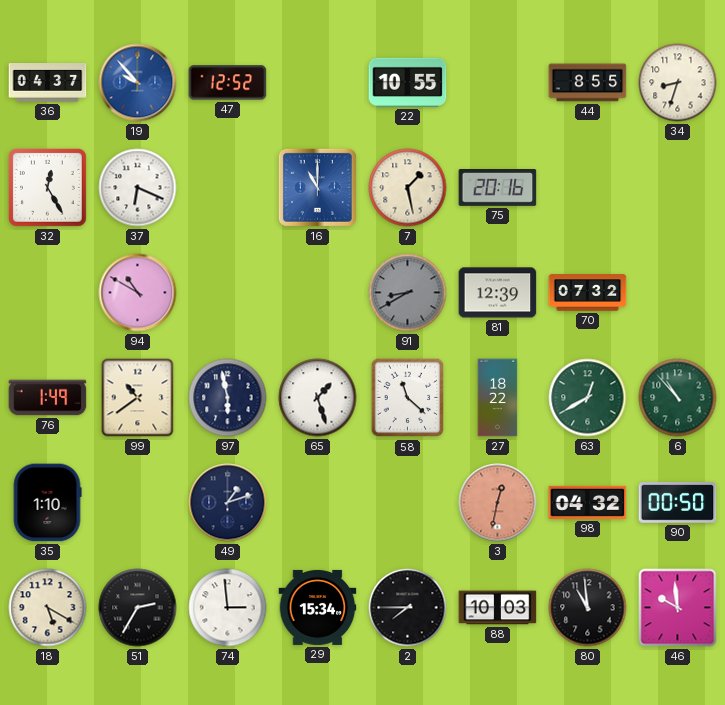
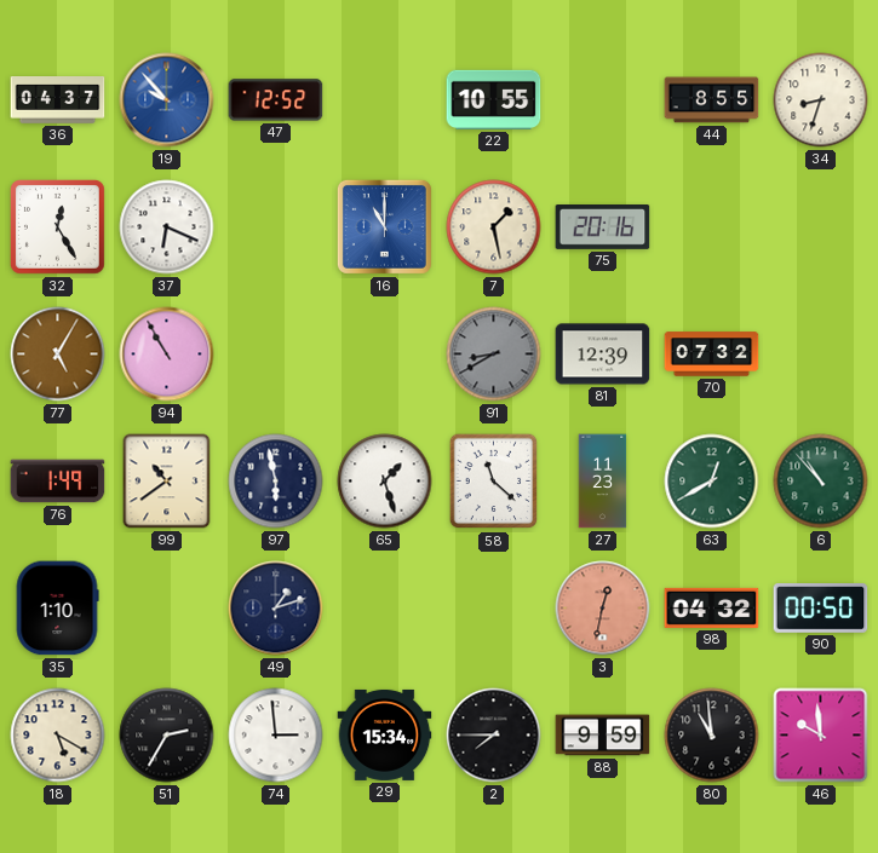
77: none -> 5:05
94: 10:50 -> 10:55
27: 18:22 -> 11:23
88: 10:03 -> 9:59
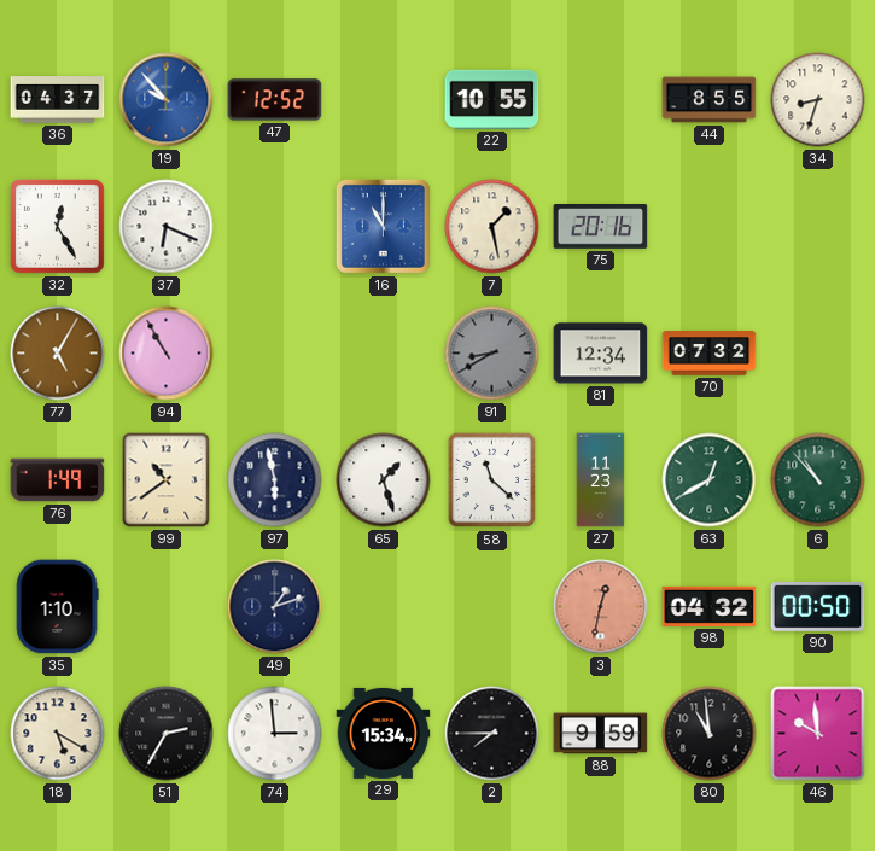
81: 12:39 -> 12:34
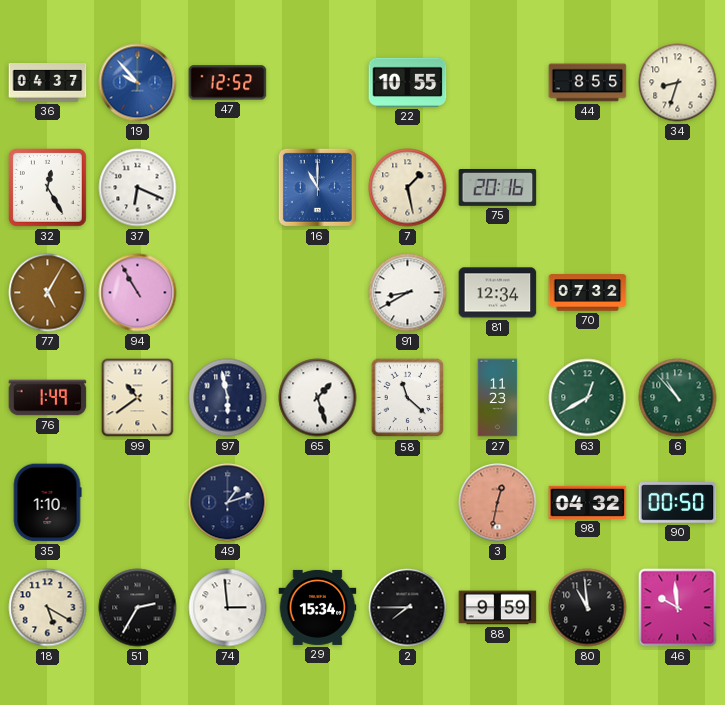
91 dial: grey -> white
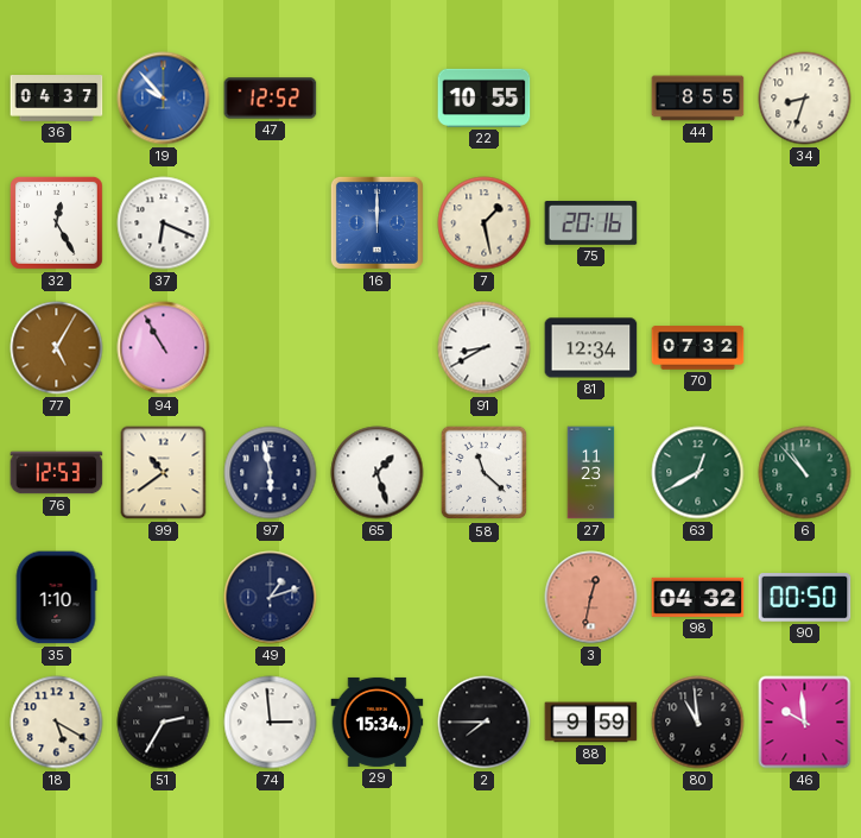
16: 11:00 -> 12:00
76: 1:49 -> 12:53
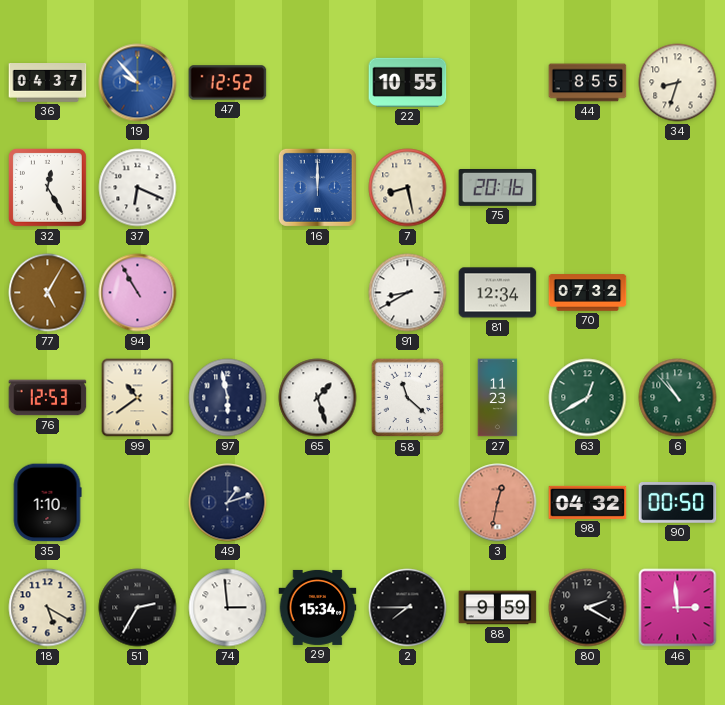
7: 1:28 -> 8:28
80: 10:59 -> 2:20
46: 9:59 -> 2:59
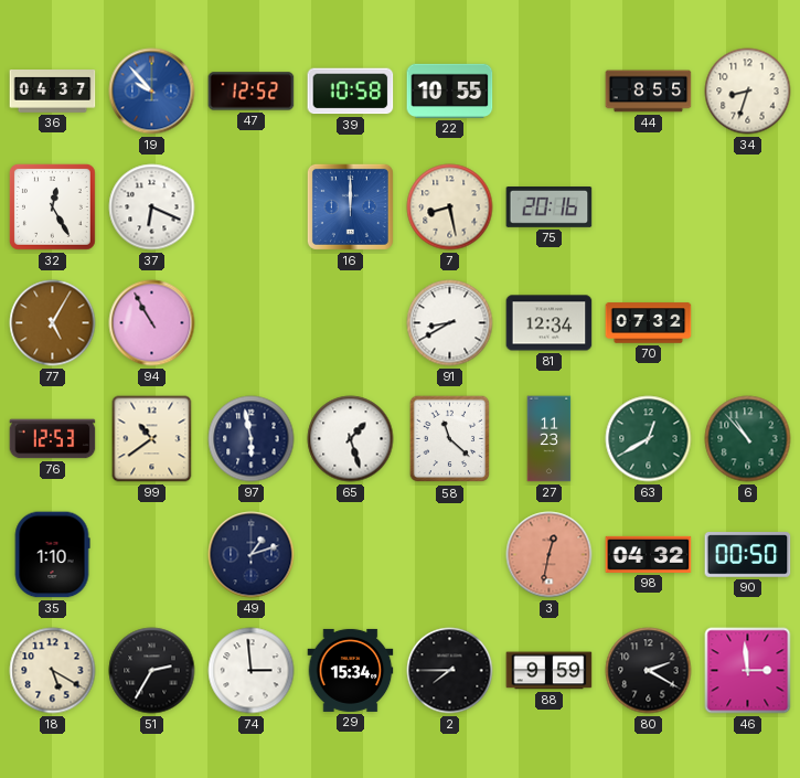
39: none -> 10:58
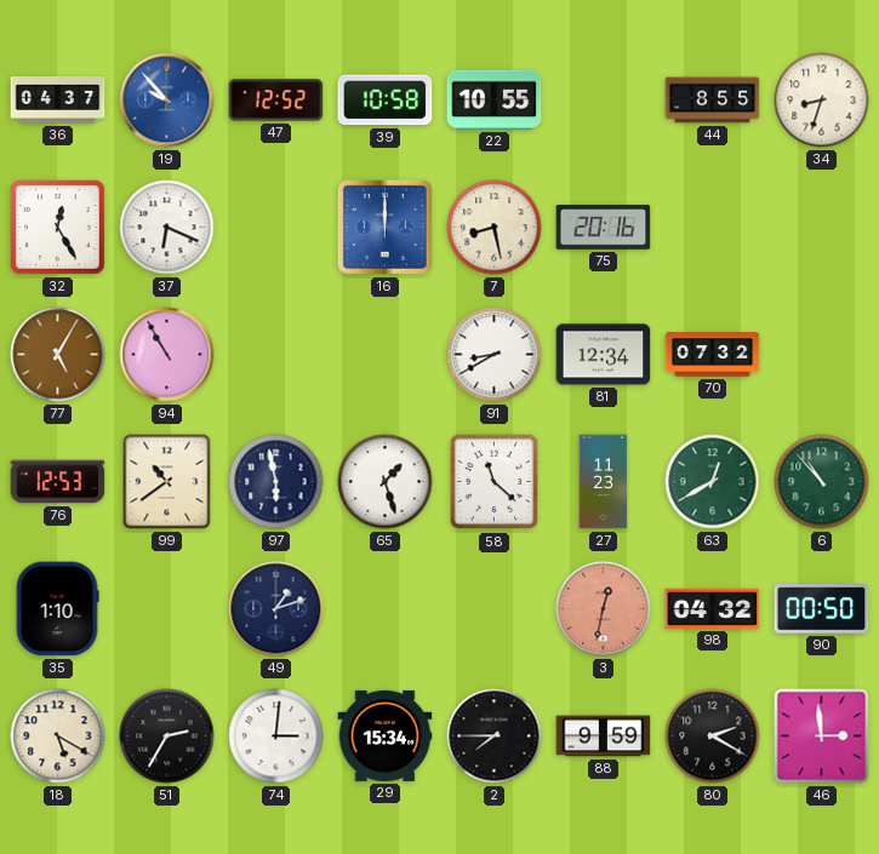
74: 2:59 -> 3:01
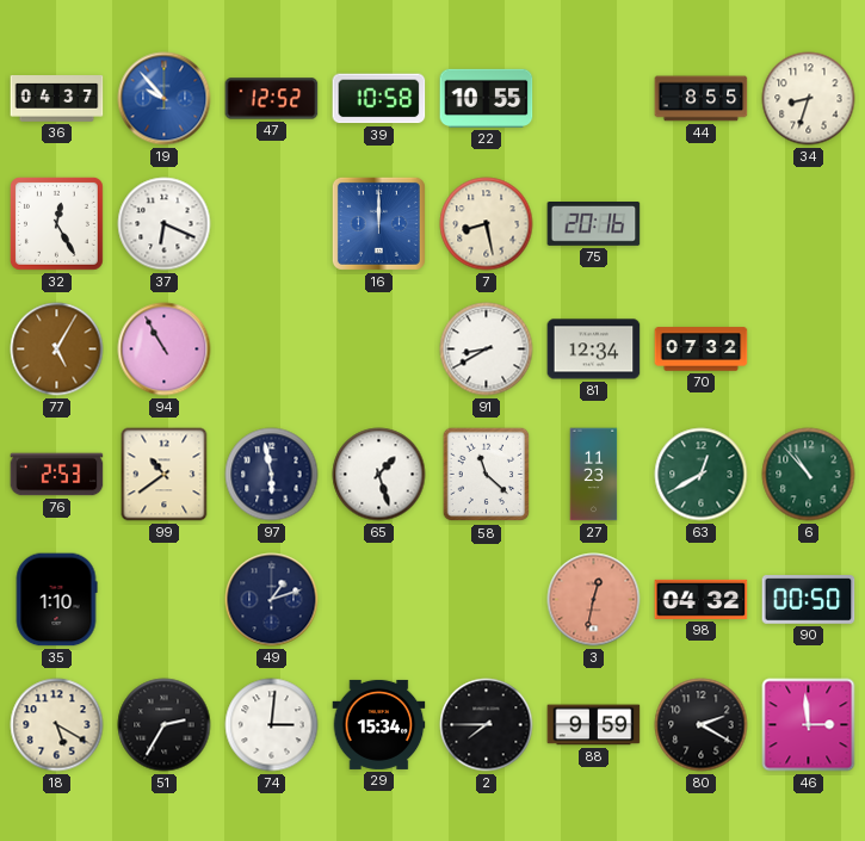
76: 12:53 -> 2:53
